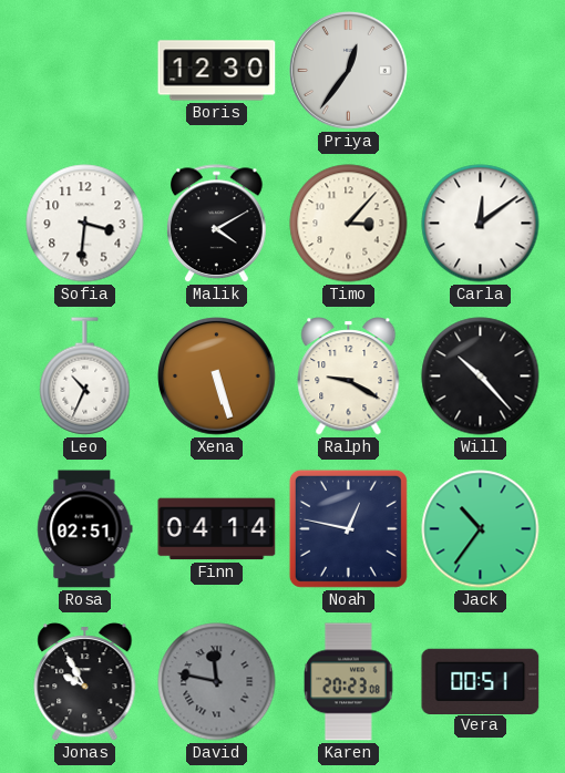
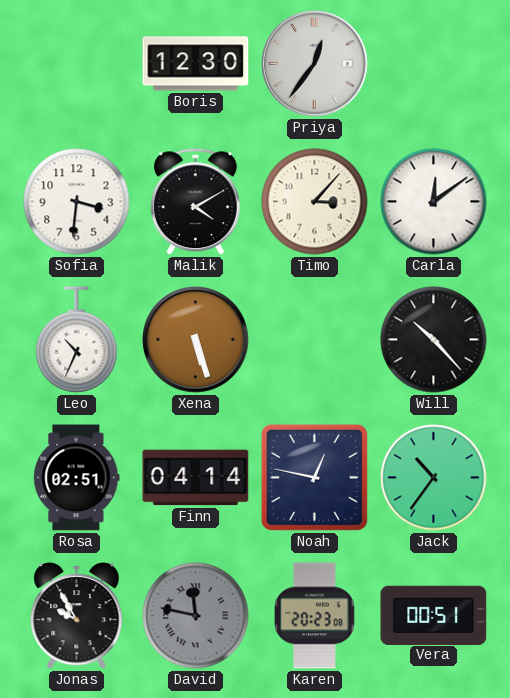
Ralph: 9:20 -> none
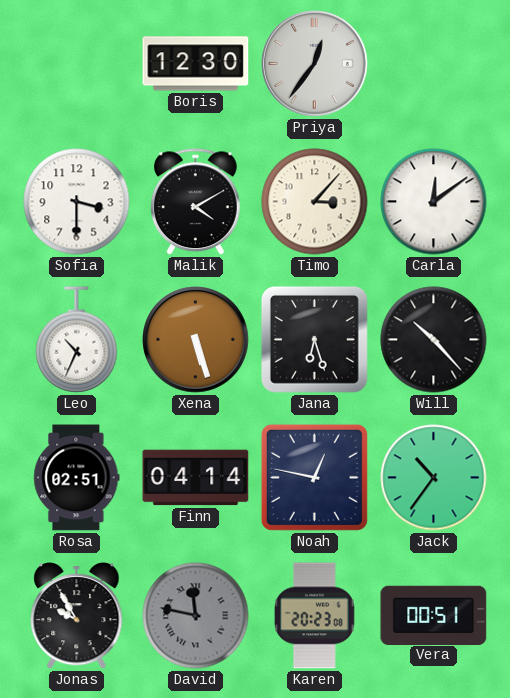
Sofia: 3:31 -> 3:30
Jana: none -> 6:27
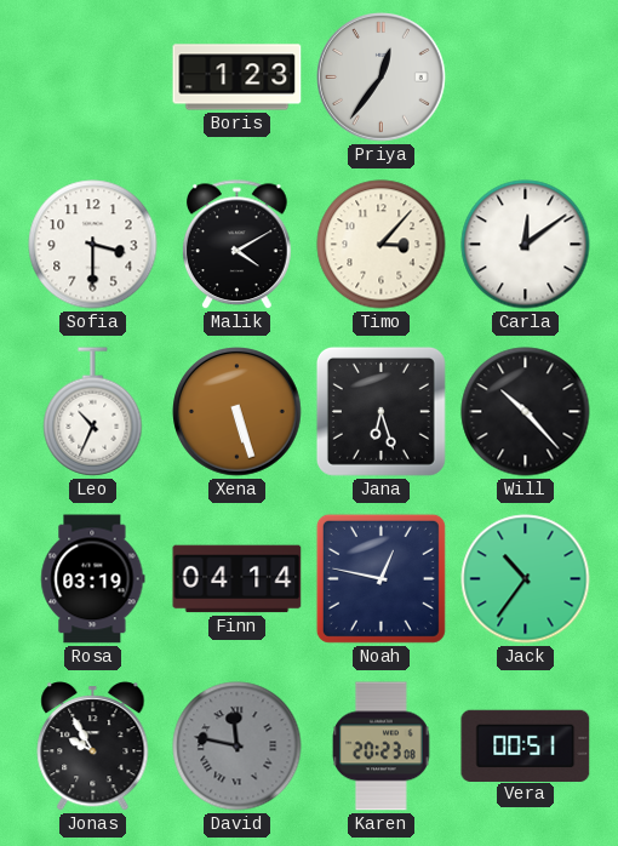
Boris: 12:30 -> 1:23
Rosa: 02:51 -> 03:19
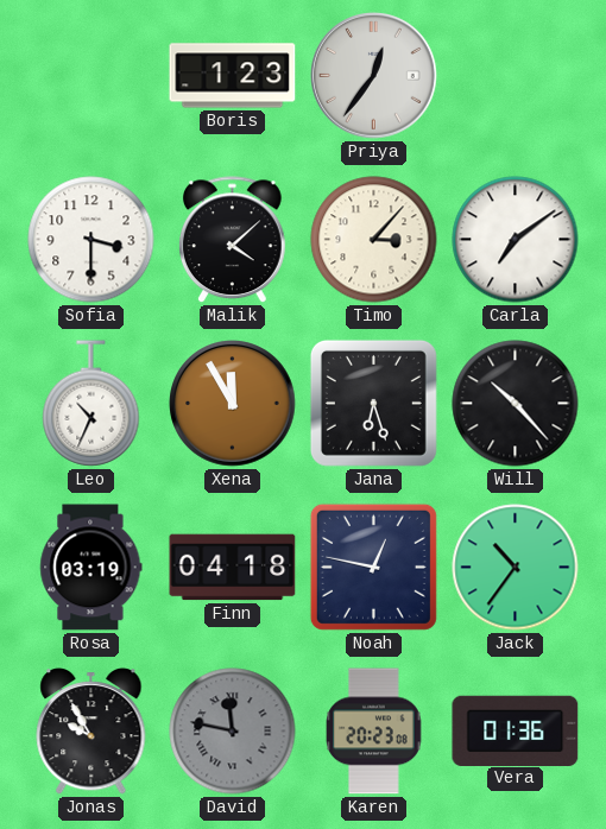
Malik: 4:10 -> 4:08
Carla: 12:09 -> 7:09
Xena: 5:27 -> 11:55
Finn: 04:14 -> 04:18
Vera: 00:51 -> 01:36
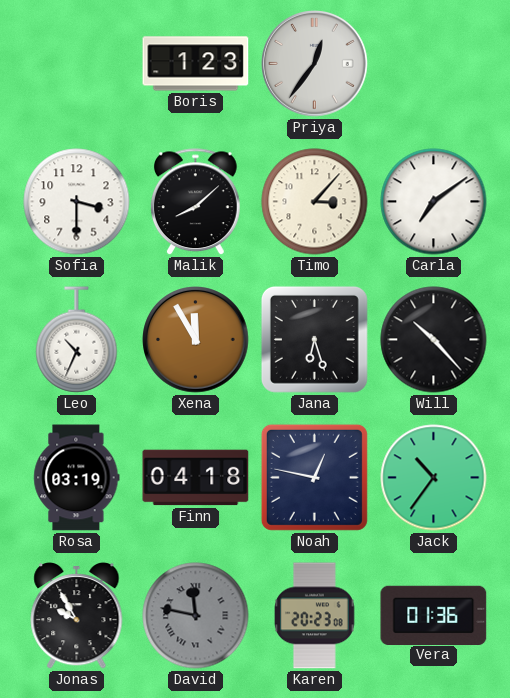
Malik: 4:08 -> 8:08
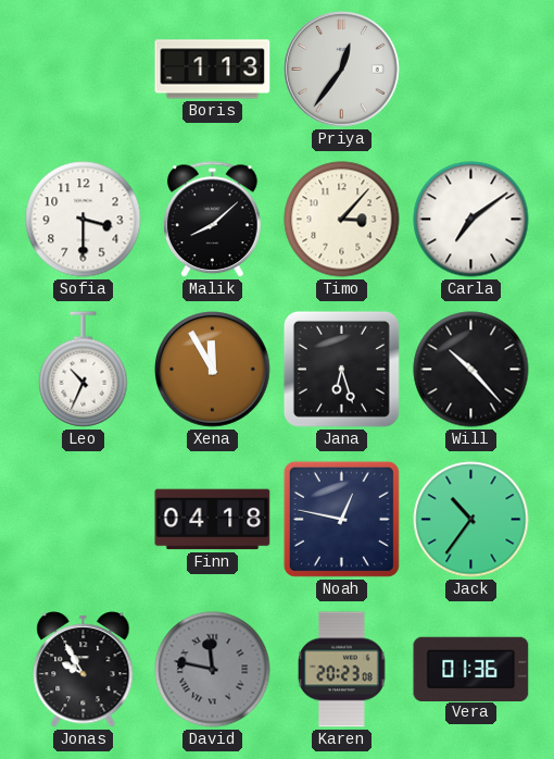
Boris: 1:23 -> 1:13
Rosa: 03:19 -> none
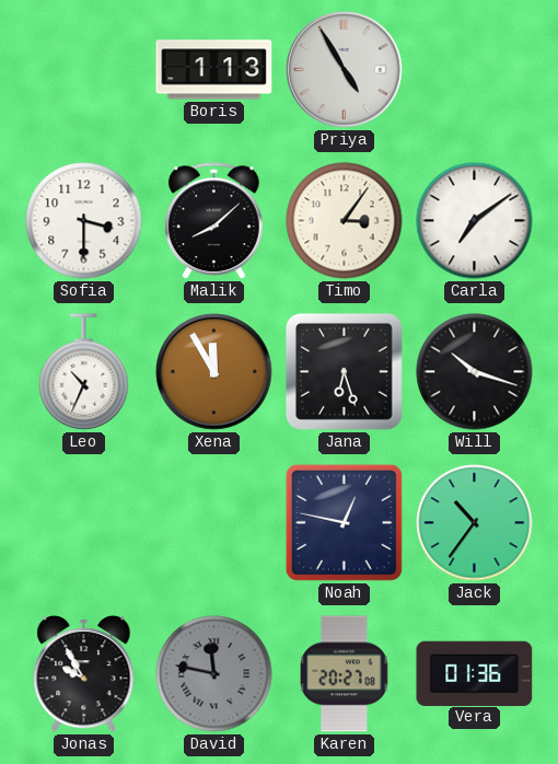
Priya: 12:36 -> 4:55
Timo: 3:07 -> 3:06
Will: 10:23 -> 10:18
Finn: 04:18 -> none
Karen: 20:23 -> 20:27
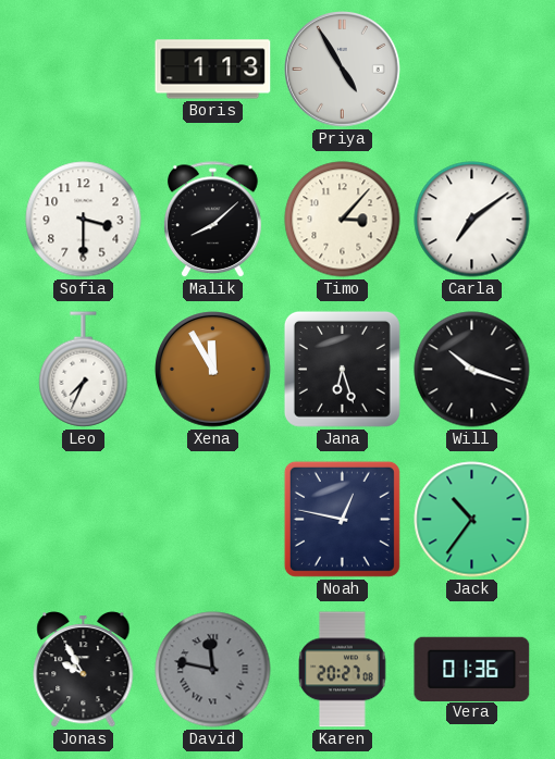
Timo: 3:06 -> 3:07
Leo: 10:34 -> 7:34
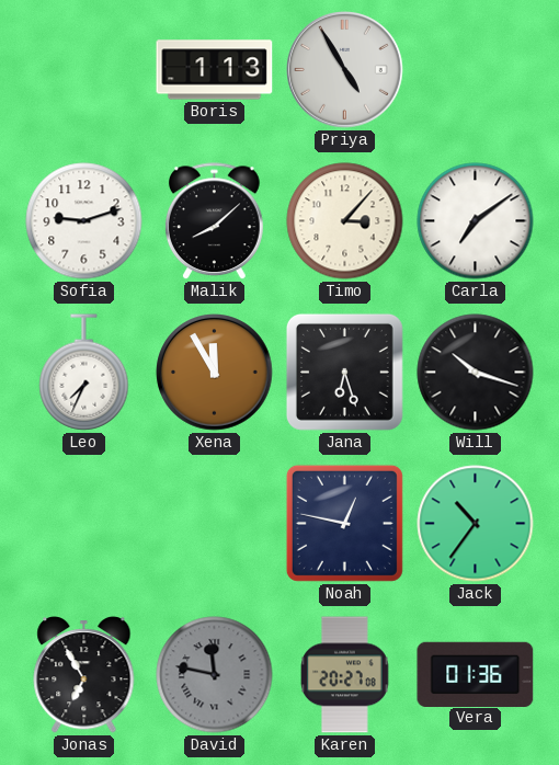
Sofia: 3:30 -> 9:12
Jonas: 9:55 -> 6:55
